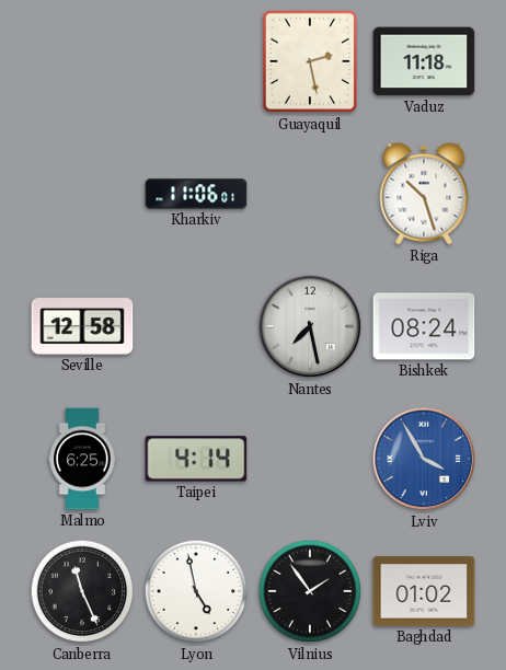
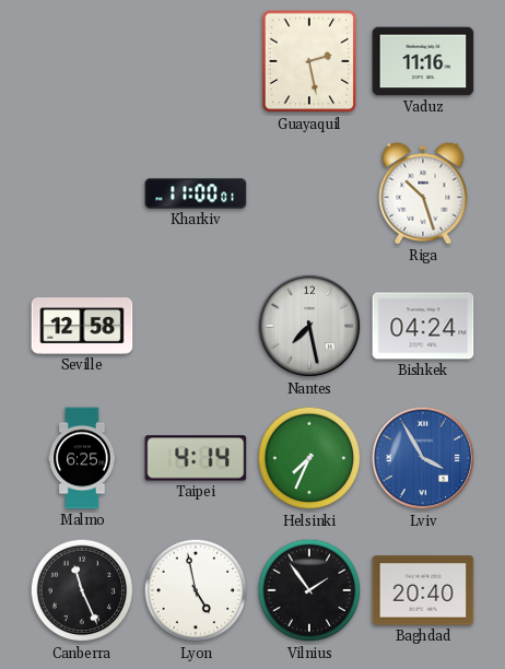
Vaduz: 11:18 -> 11:16
Kharkiv: 11:06 -> 11:00
Bishkek: 08:24 -> 04:24
Helsinki: none -> 7:34
Baghdad: 01:02 -> 20:40
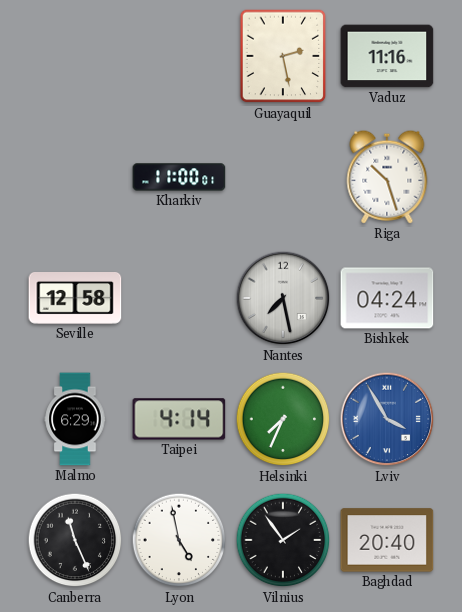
Malmo: 6:25 -> 6:29
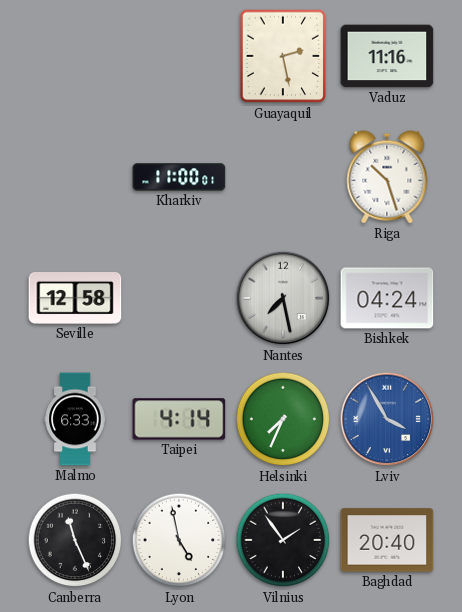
Malmo: 6:29 -> 6:33
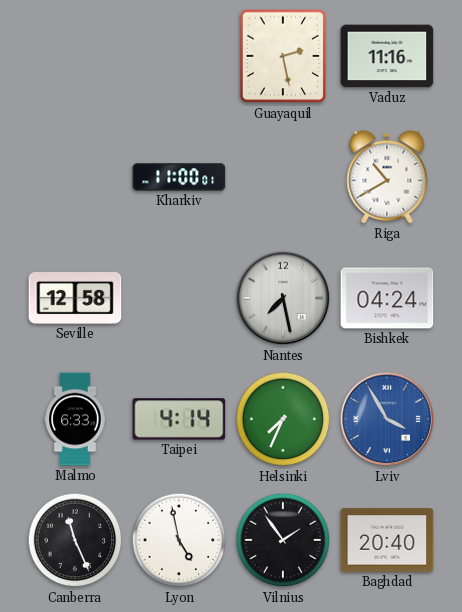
Riga: 10:27 -> 10:40
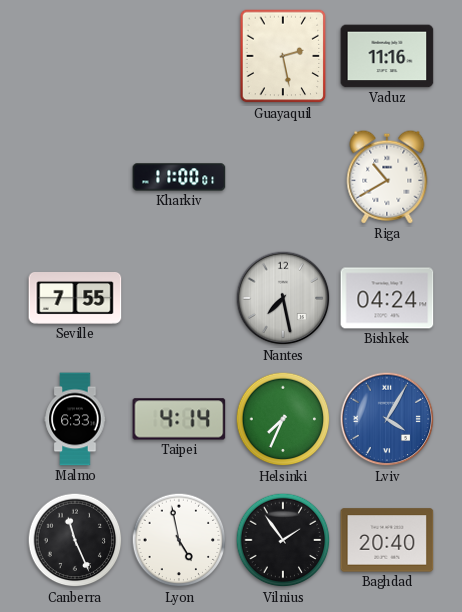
Seville: 12:58 -> 7:55
Lviv: 3:55 -> 4:05
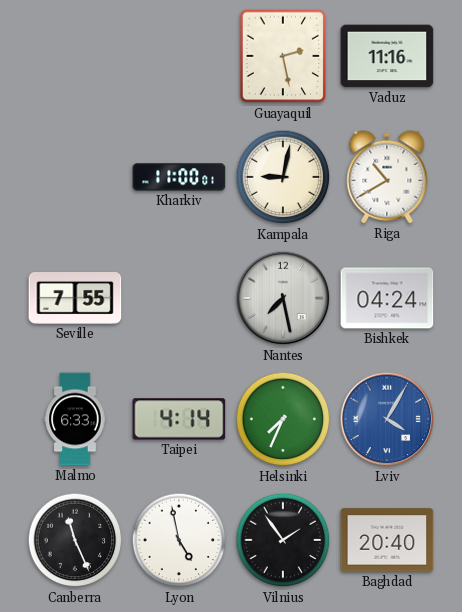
Kampala: none -> 9:02
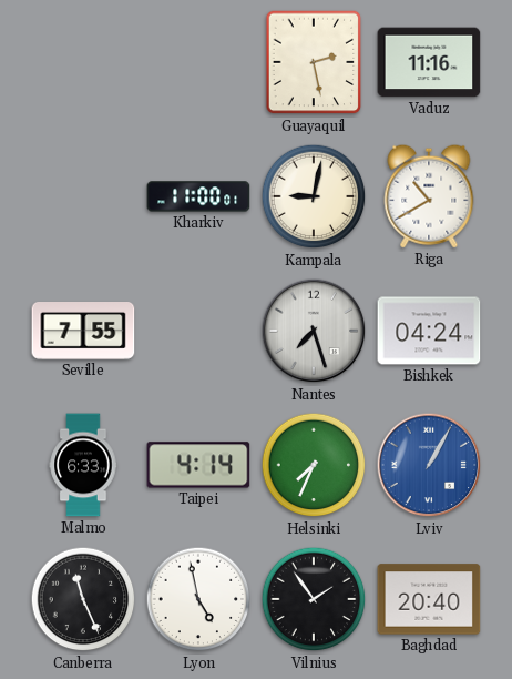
Nantes: 7:28 -> 7:27
Lviv: 4:05 -> 1:05
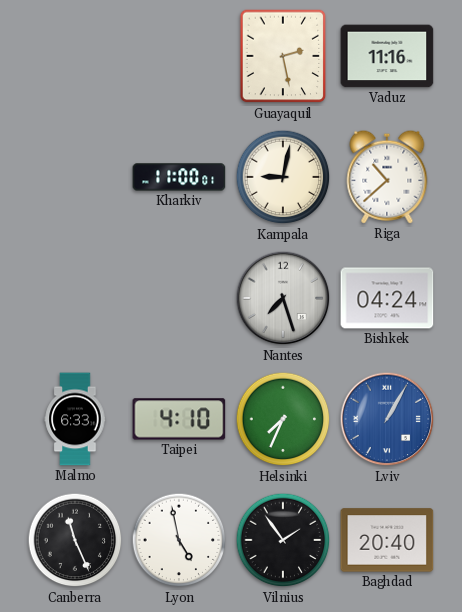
Riga: 10:40 -> 10:38
Seville: 7:55 -> none
Taipei: 4:14 -> 4:10
